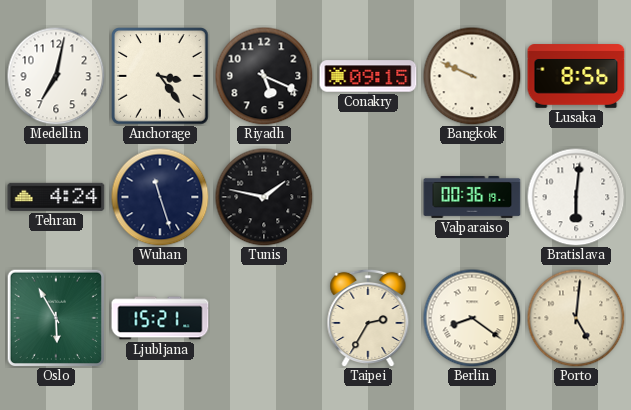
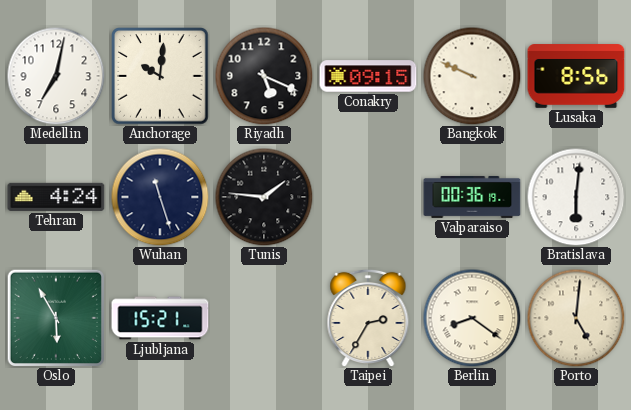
Anchorage: 3:24 -> 10:01
Tunis: 1:47 -> 1:46
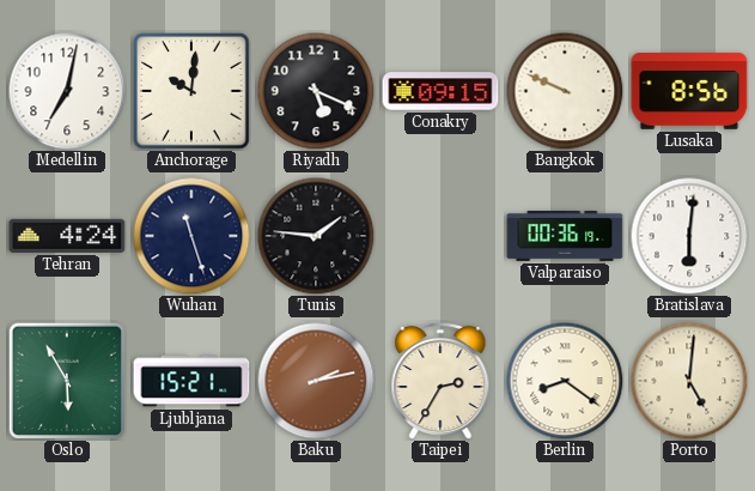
Baku: none -> 2:13
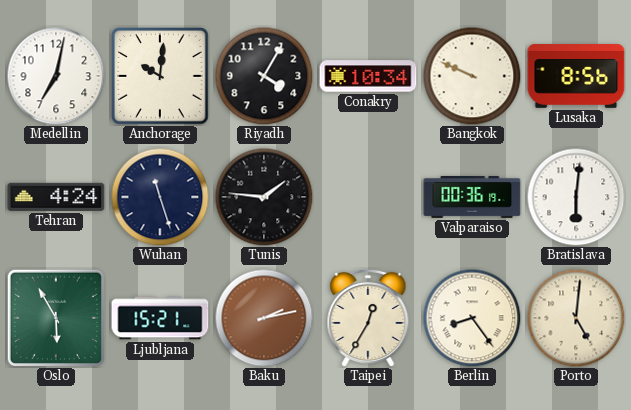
Riyadh: 5:19 -> 4:05
Conakry: 09:15 -> 10:34
Taipei: 2:35 -> 12:35
Berlin: 8:21 -> 8:24
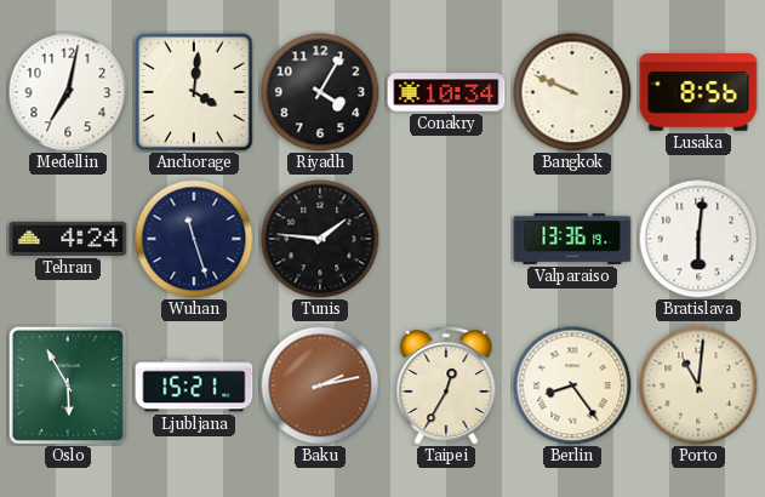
Anchorage: 10:01 -> 4:01
Valparaiso: 00:36 -> 13:36
Porto: 5:01 -> 11:01
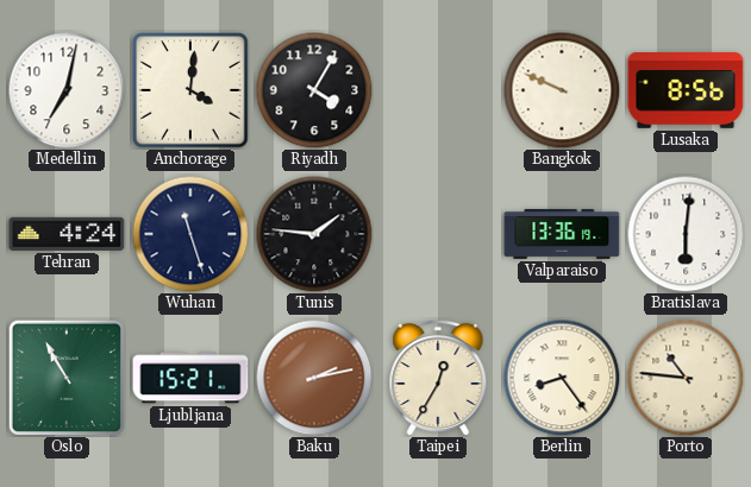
Conakry: 10:34 -> none
Oslo: 5:55 -> 10:55
Porto: 11:01 -> 10:46
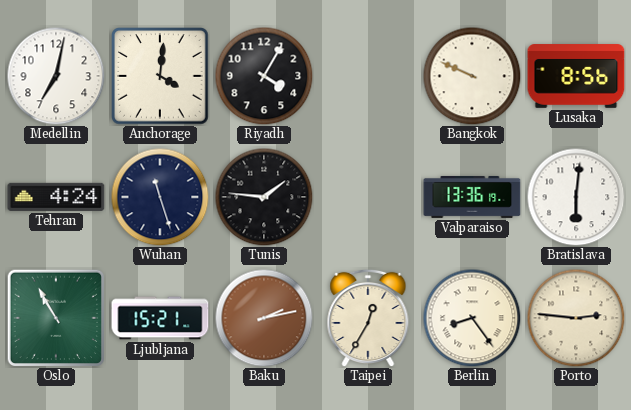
Porto: 10:46 -> 2:46
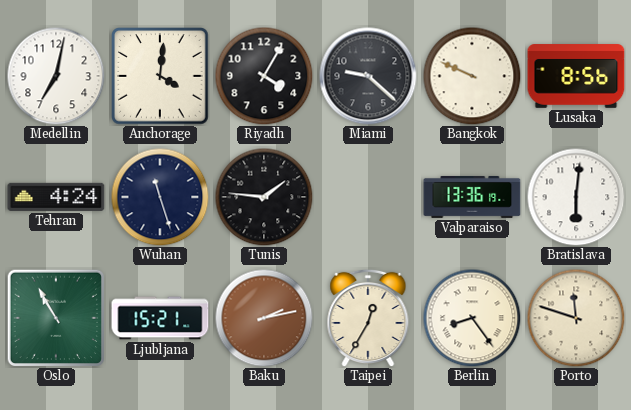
Miami: none -> 9:22
Porto: 2:46 -> 11:48
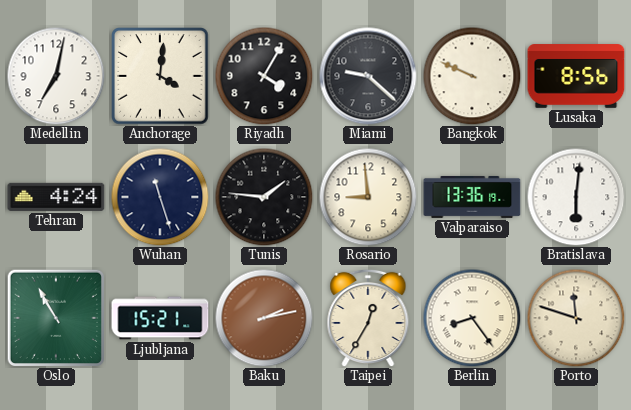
Rosario: none -> 8:59
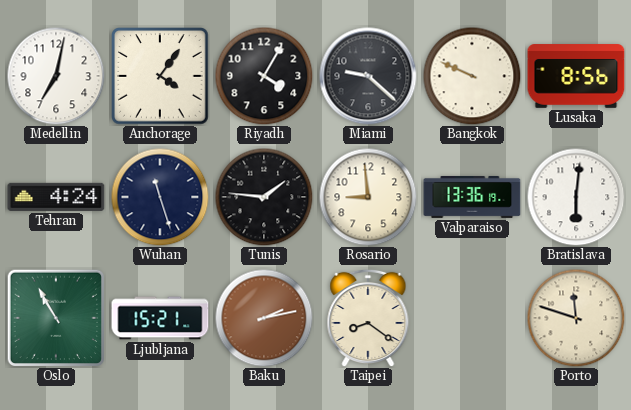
Anchorage: 4:01 -> 4:06
Taipei: 12:35 -> 8:21
Berlin: 8:24 -> none
